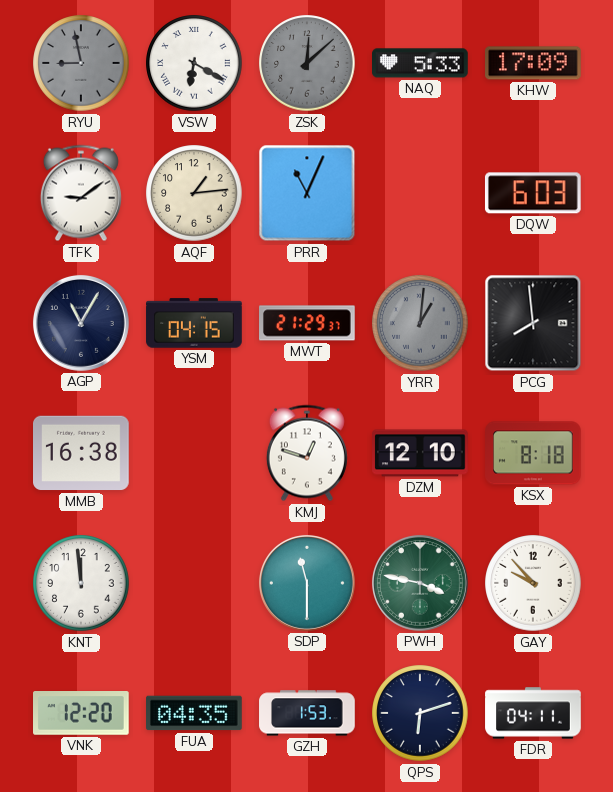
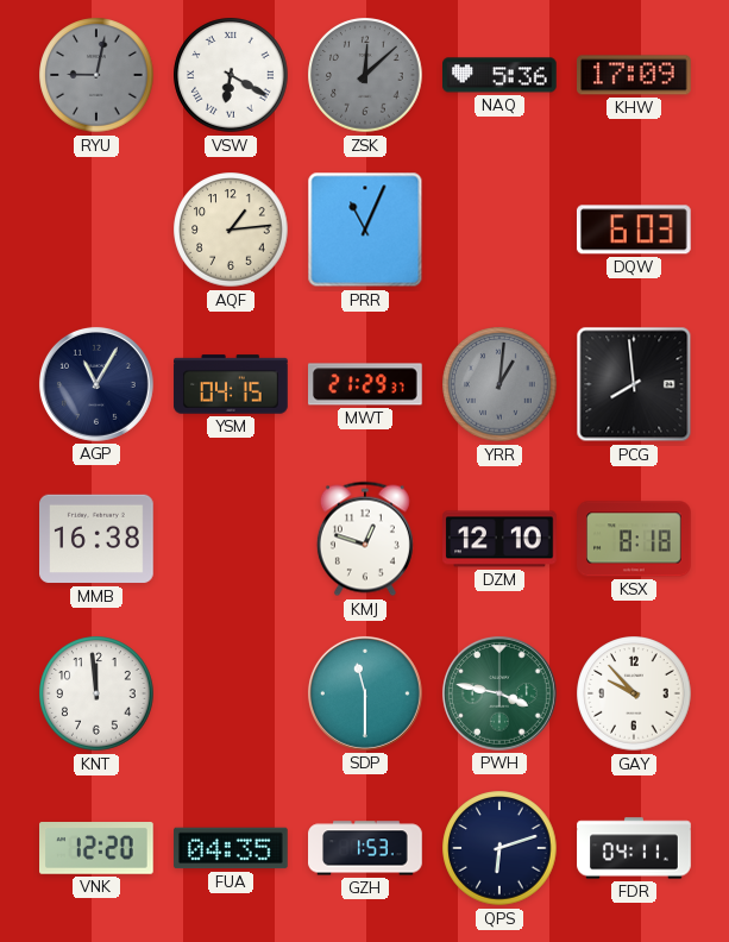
RYU: 8:58 -> 9:02
NAQ: 5:33 -> 5:36
TFK: 9:09 -> none
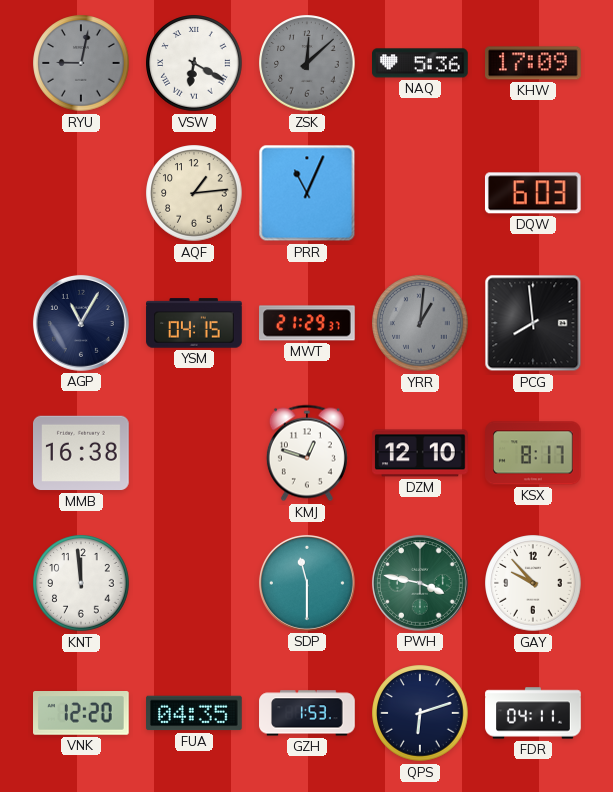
KSX: 8:18 -> 8:17
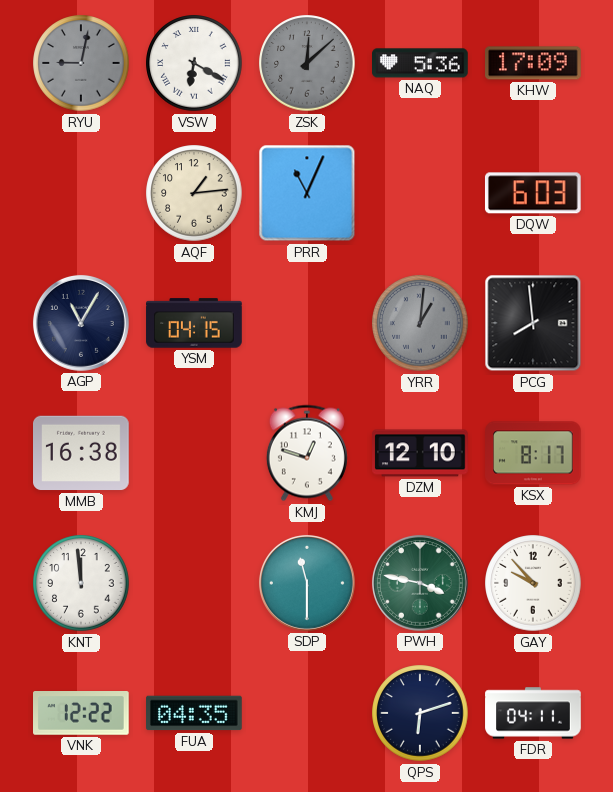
MWT: 21:29 -> none
VNK: 12:20 -> 12:22
GZH: 1:53 -> none
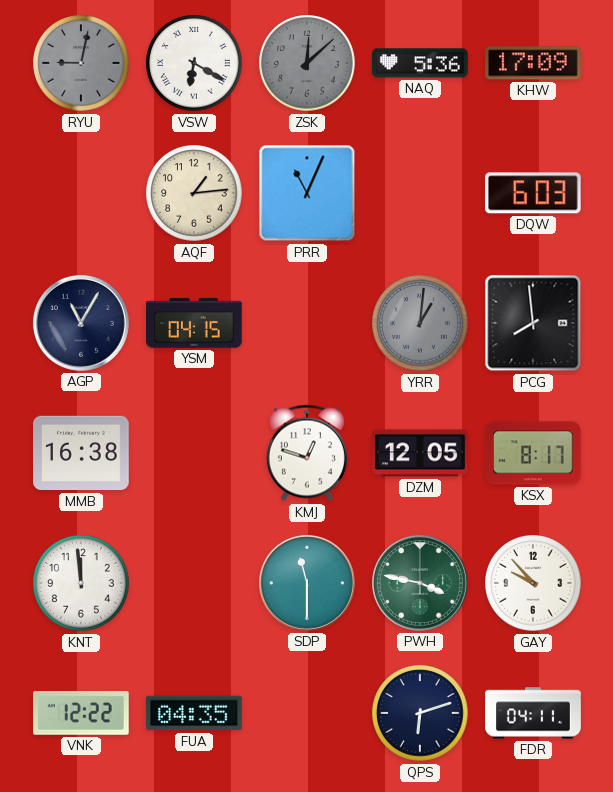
DZM: 12:10 -> 12:05
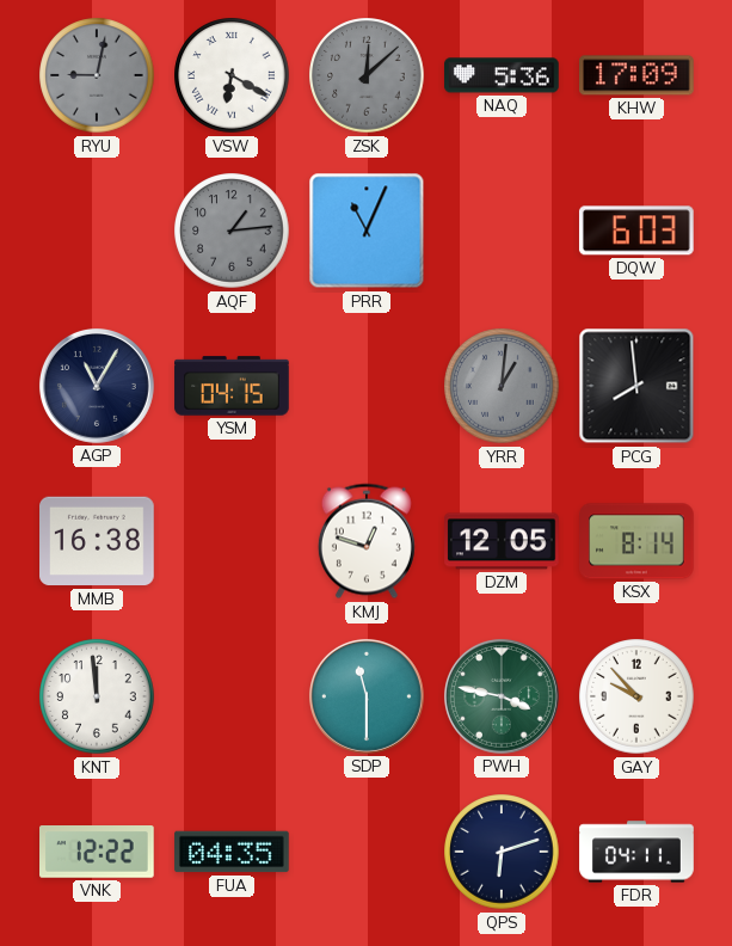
AQF dial: cream -> grey
KSX: 8:17 -> 8:14
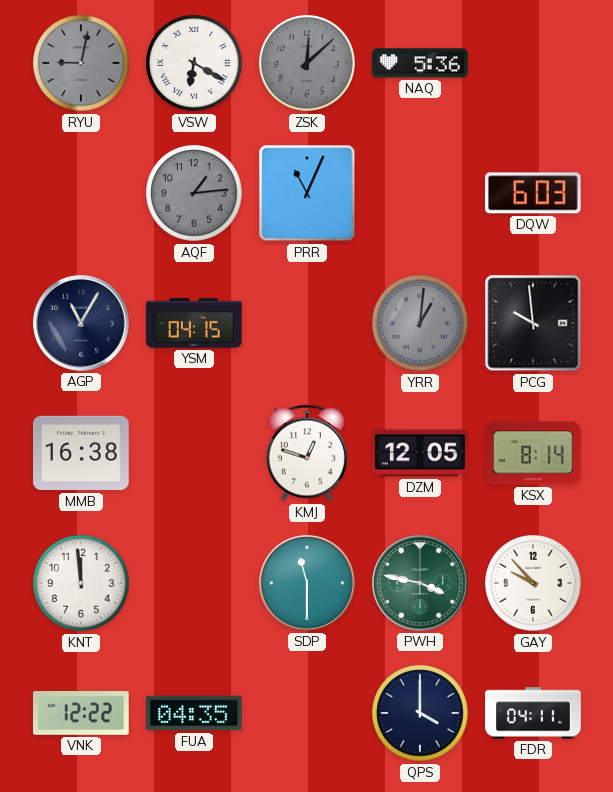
KHW: 17:09 -> none
PCG: 7:59 -> 9:59
QPS: 6:12 -> 4:00
